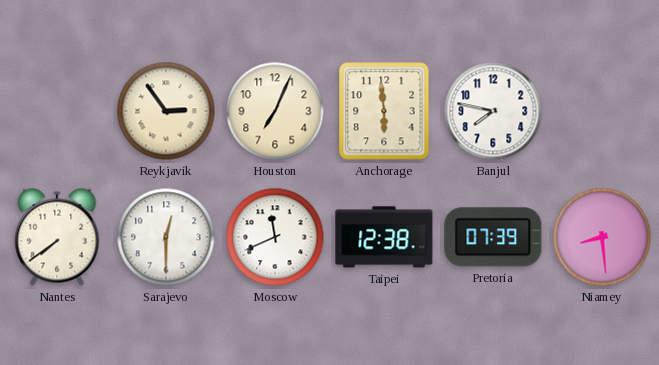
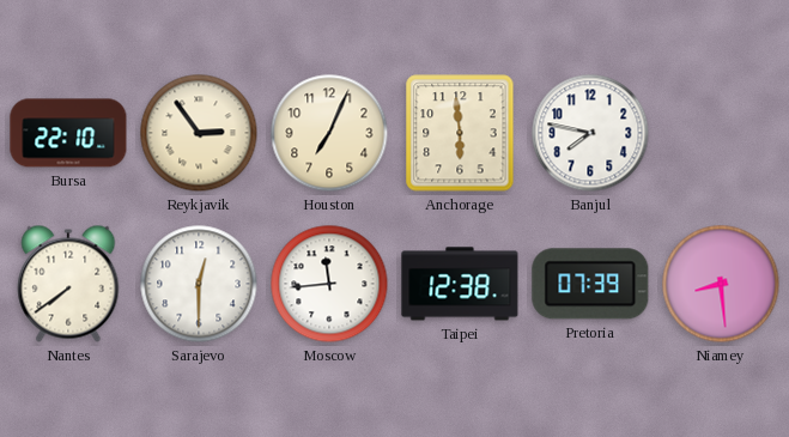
Bursa: none -> 22:10
Moscow: 11:41 -> 11:44
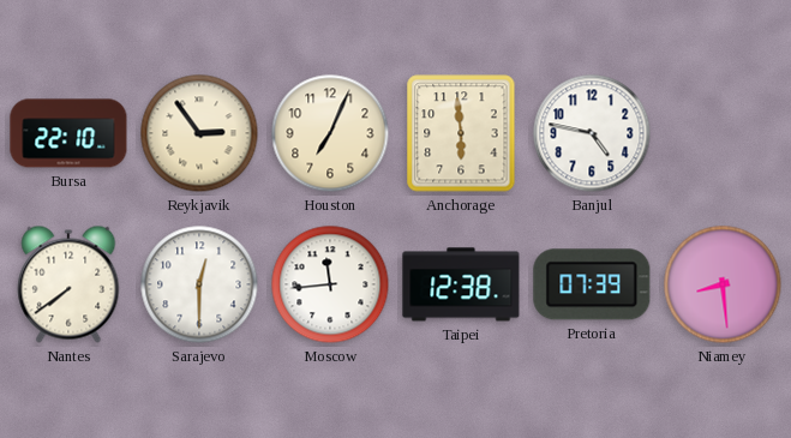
Banjul: 7:47 -> 4:47
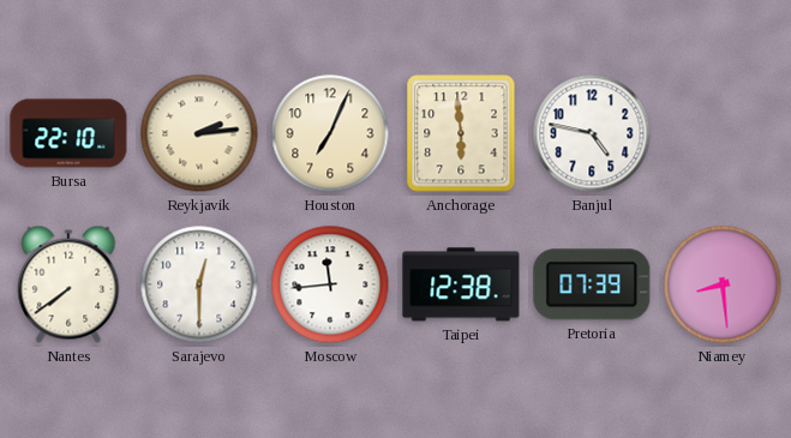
Reykjavik: 2:54 -> 2:14
